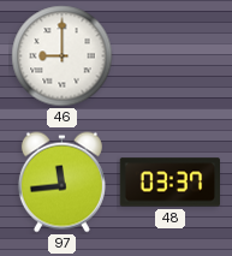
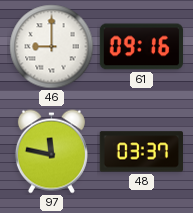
61: none -> 09:16
97: 11:44 -> 11:47
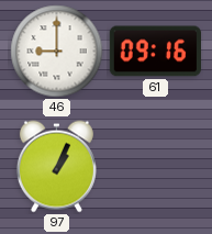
97: 11:47 -> 1:04
48: 03:37 -> none
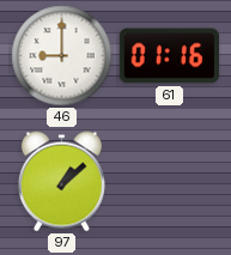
61: 09:16 -> 01:16
97: 1:04 -> 1:08
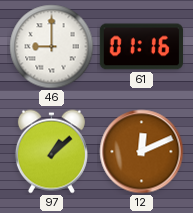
12: none -> 12:11
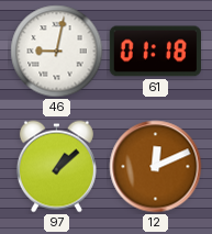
46: 9:00 -> 9:02
61: 01:16 -> 01:18
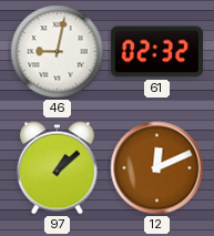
61: 01:18 -> 02:32
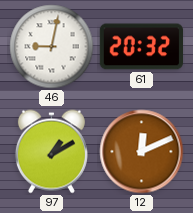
61: 02:32 -> 20:32
97: 1:08 -> 1:10
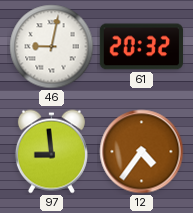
97: 1:10 -> 8:59
12: 12:11 -> 4:36
